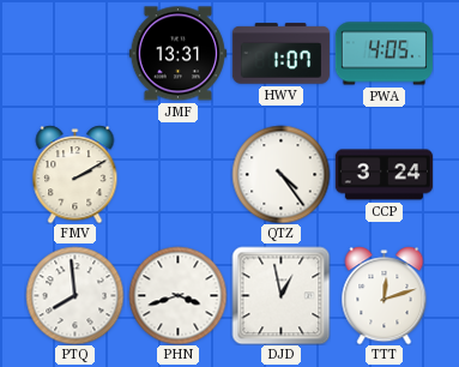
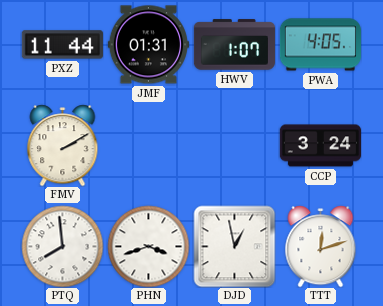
PXZ: none -> 11:44
JMF: 13:31 -> 01:31
QTZ: 4:24 -> none
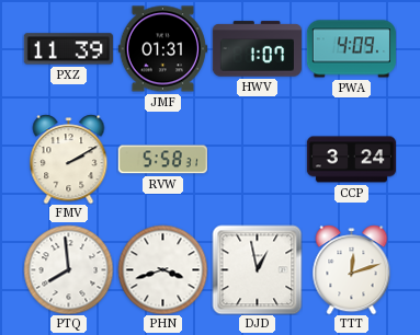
PXZ: 11:44 -> 11:39
PWA: 4:05 -> 4:09
RVW: none -> 5:58
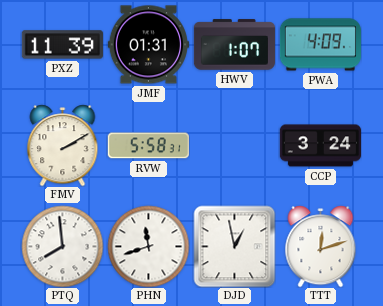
PHN: 3:42 -> 11:42
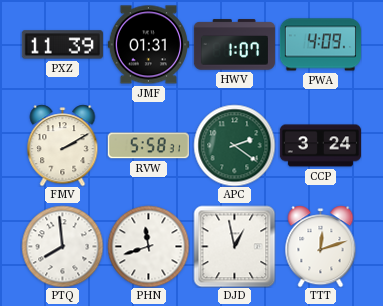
APC: none -> 2:21
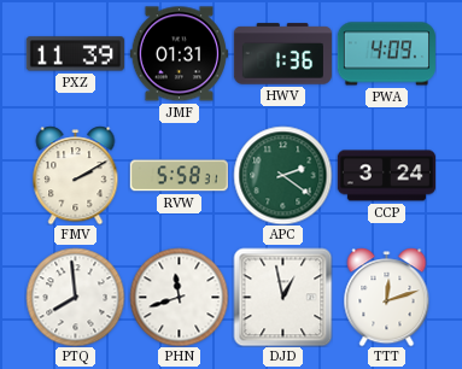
HWV: 1:07 -> 1:36
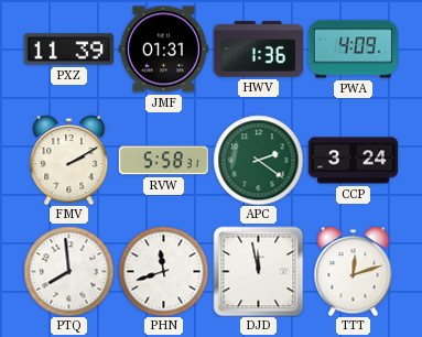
DJD: 12:58 -> 11:58
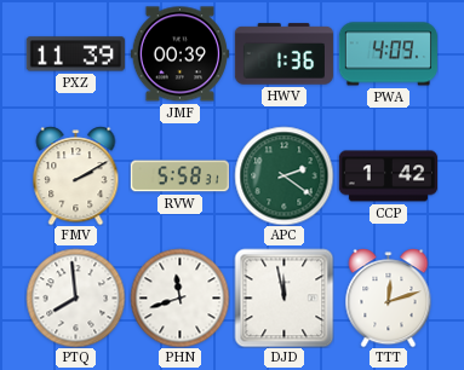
JMF: 01:31 -> 00:39
CCP: 3:24 -> 1:42
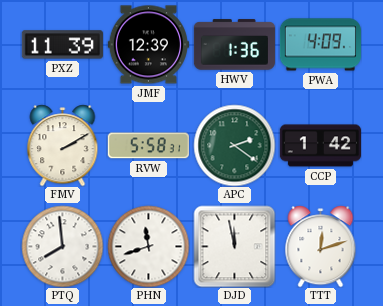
JMF: 00:39 -> 12:39
